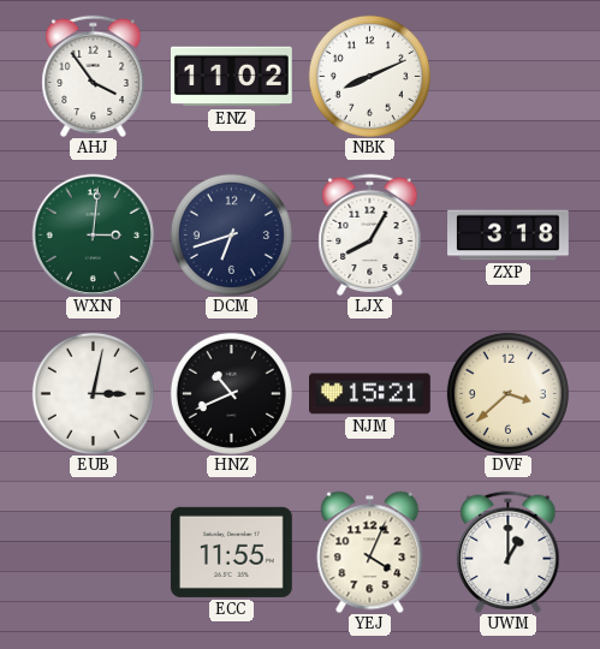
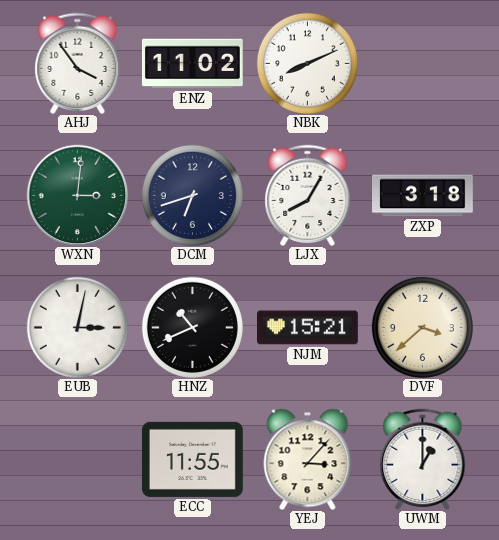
YEJ: 4:04 -> 3:07
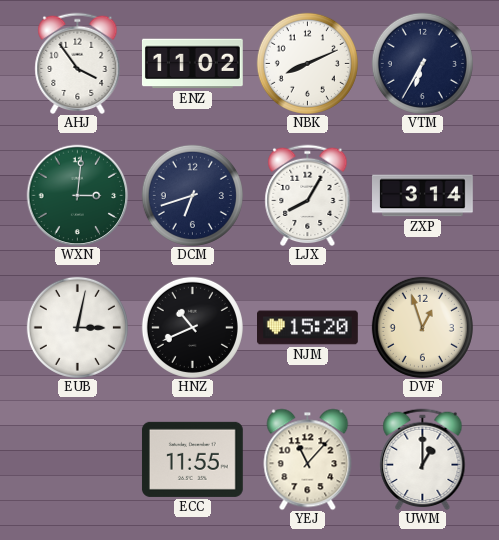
VTM: none -> 6:35
ZXP: 3:18 -> 3:14
NJM: 15:21 -> 15:20
DVF: 3:38 -> 12:57
YEJ: 3:07 -> 11:07
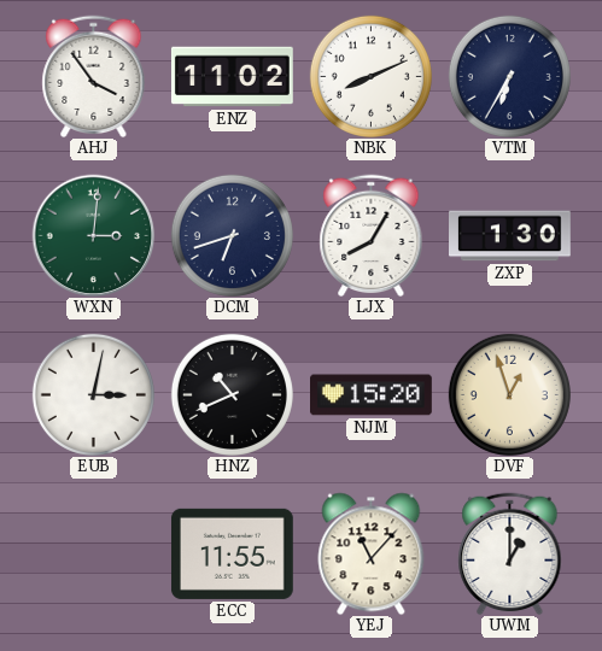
ZXP: 3:14 -> 1:30
